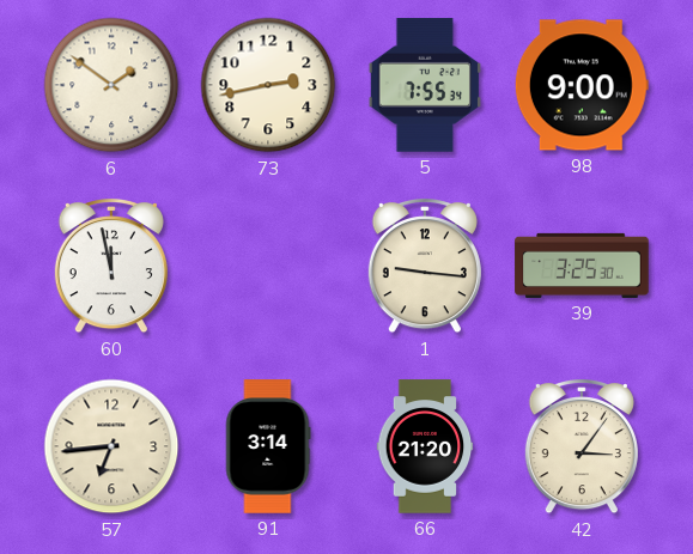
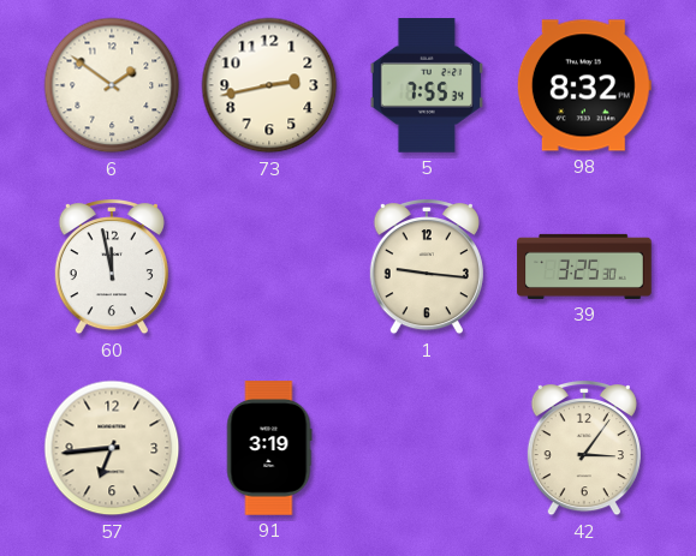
98: 9:00 -> 8:32
91: 3:14 -> 3:19
66: 21:20 -> none
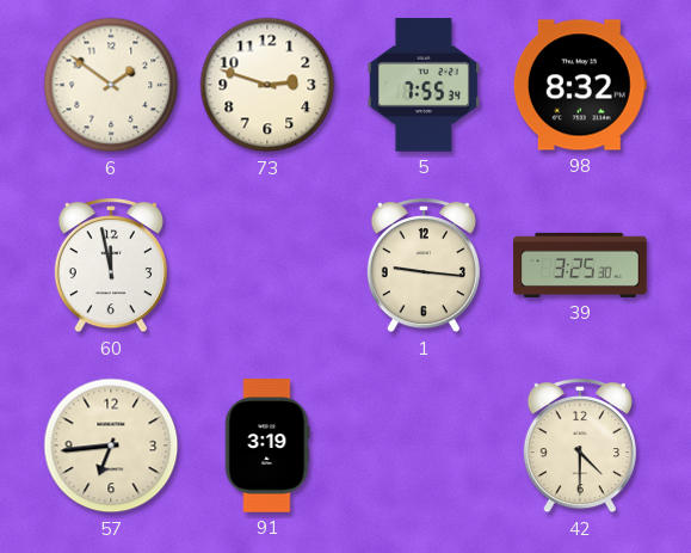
73: 2:43 -> 2:48
42: 3:06 -> 4:30
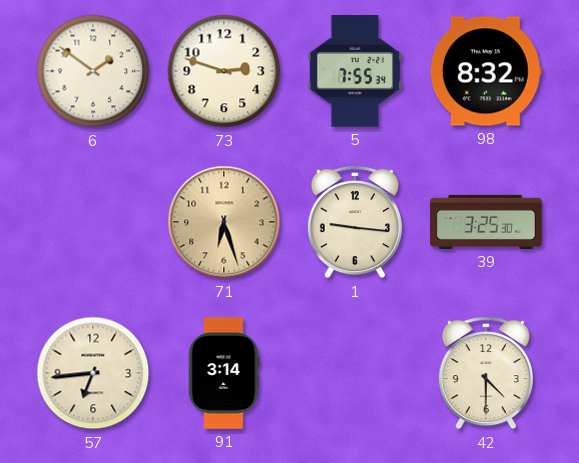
60: 11:58 -> none
71: none -> 6:27
91: 3:19 -> 3:14
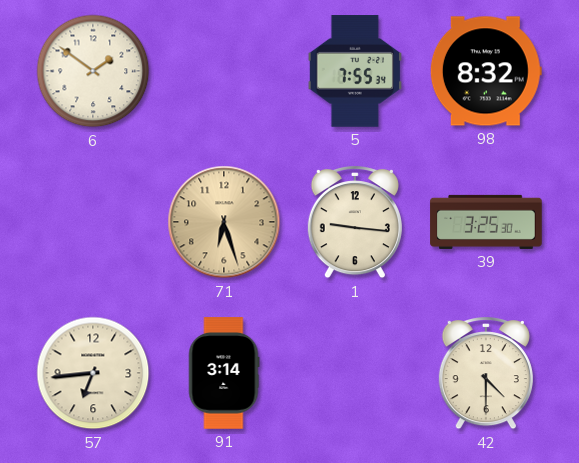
73: 2:48 -> none
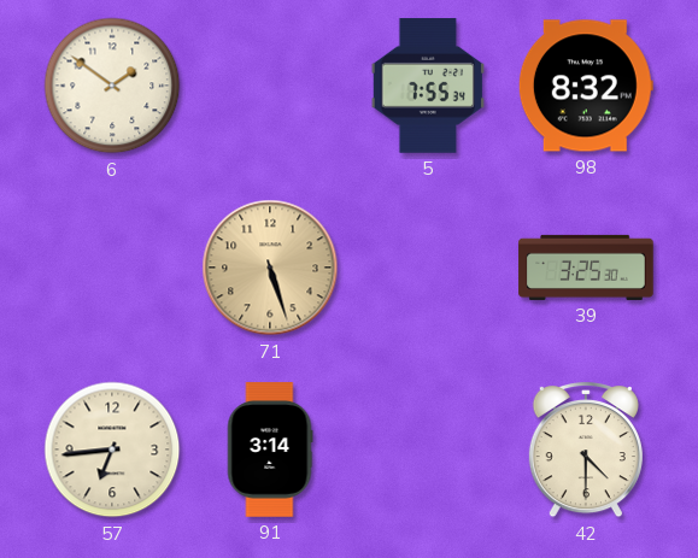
71: 6:27 -> 5:27
1: 9:16 -> none
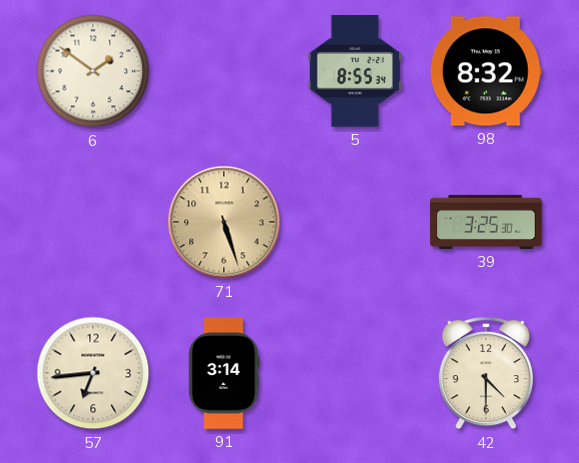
5: 7:55 -> 8:55
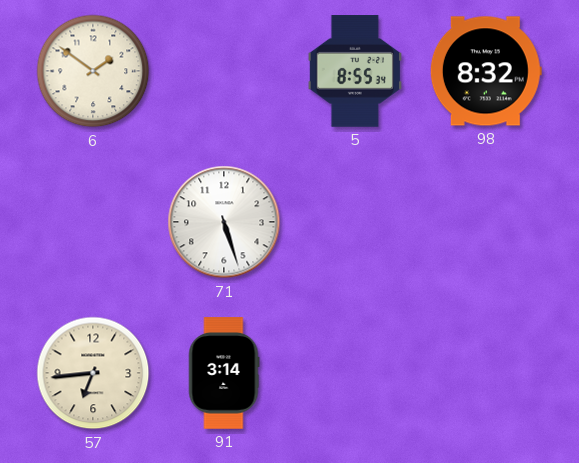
71 dial: champagne -> white
39: 3:25 -> none
42: 4:30 -> none
